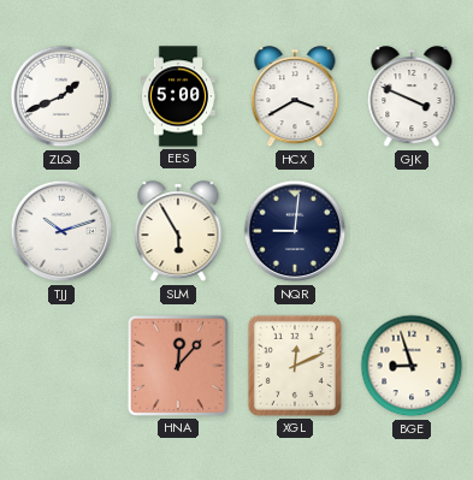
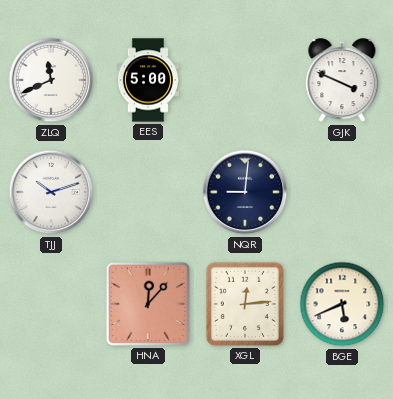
ZLQ: 1:41 -> 11:41
HCX: 3:40 -> none
SLM: 5:55 -> none
XGL: 12:11 -> 12:14
BGE: 8:57 -> 5:41
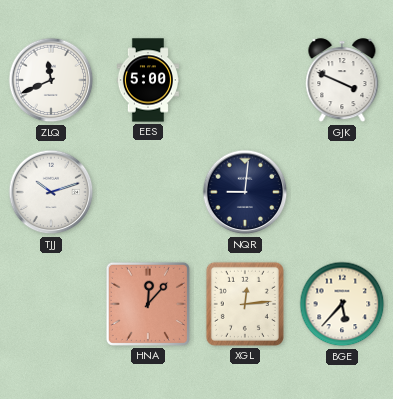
BGE: 5:41 -> 5:37
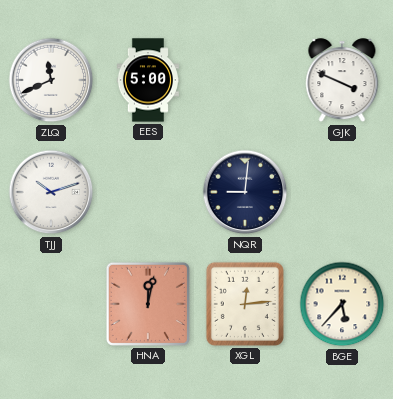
HNA: 12:07 -> 12:02
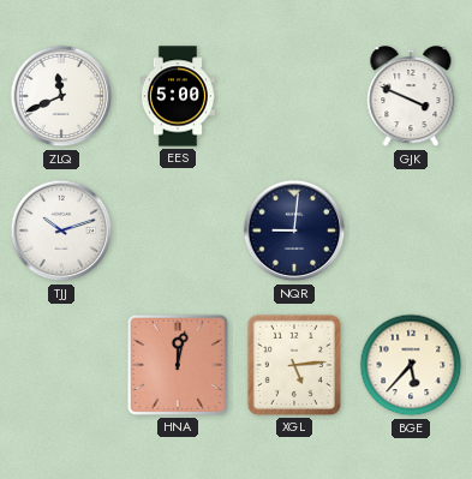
XGL: 12:14 -> 5:14
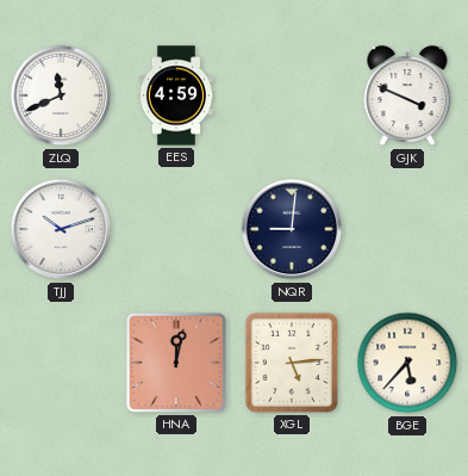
EES: 5:00 -> 4:59
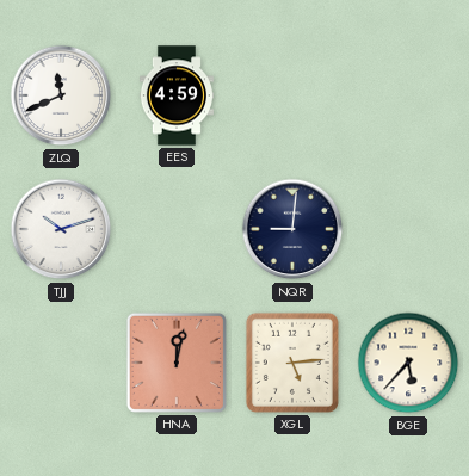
GJK: 3:49 -> none
